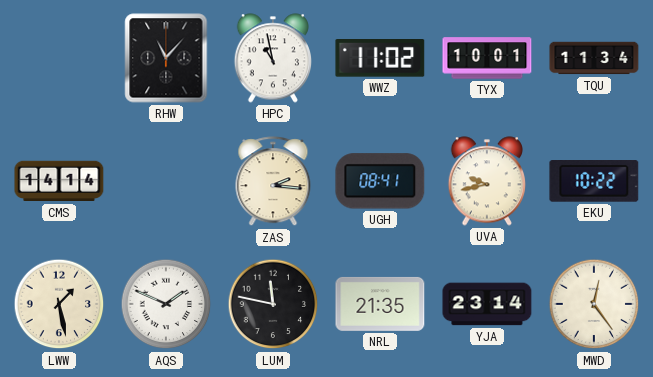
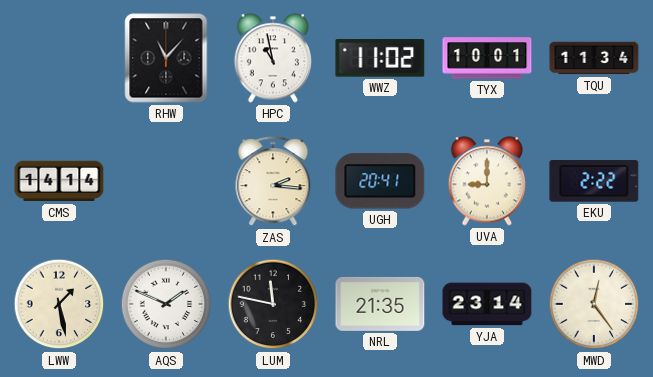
UGH: 08:41 -> 20:41
UVA: 9:43 -> 9:00
EKU: 10:22 -> 2:22
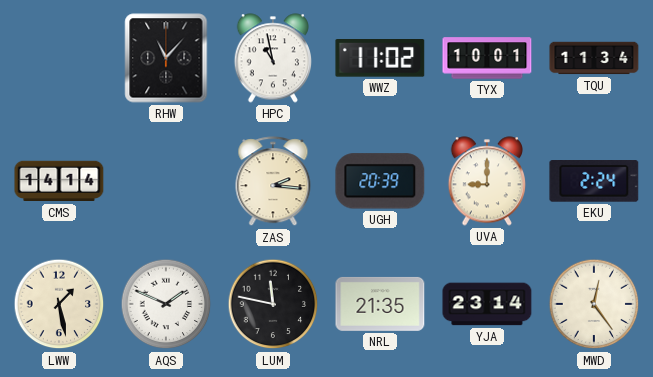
UGH: 20:41 -> 20:39
EKU: 2:22 -> 2:24
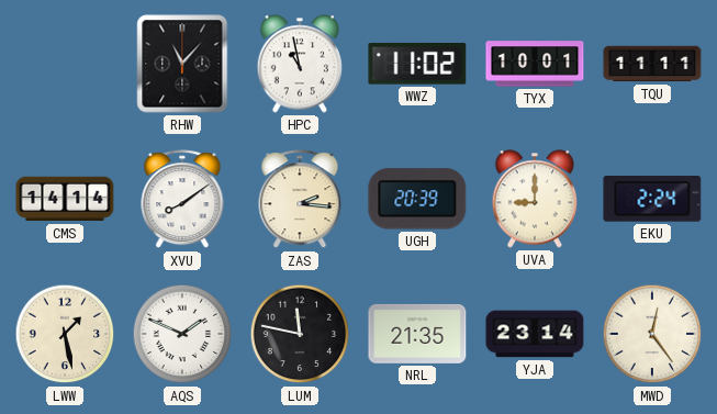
TQU: 11:34 -> 11:11
XVU: none -> 8:09
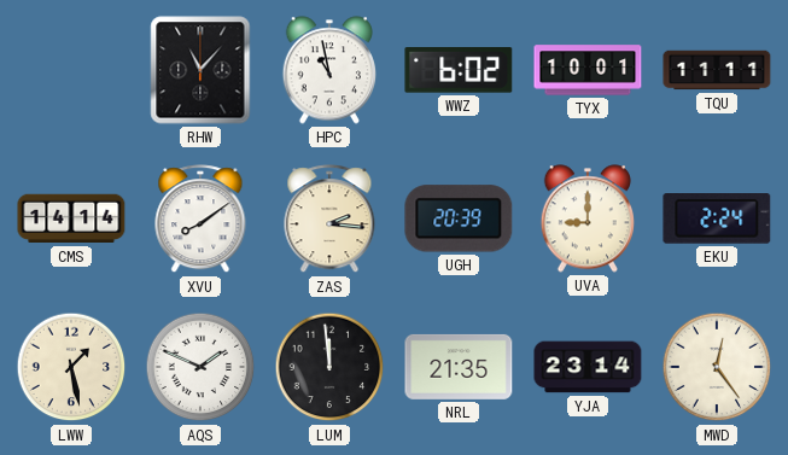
WWZ: 11:02 -> 6:02
LUM: 11:47 -> 11:59
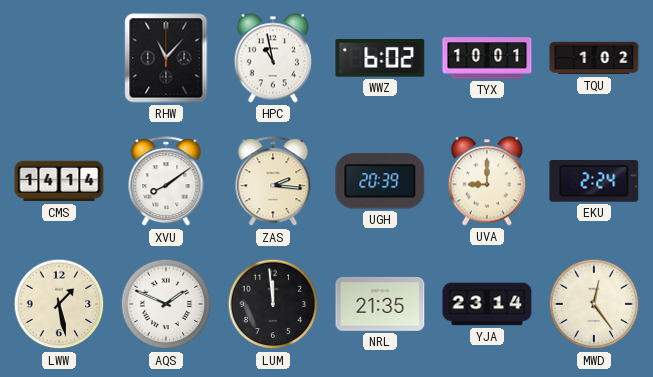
TQU: 11:11 -> 1:02
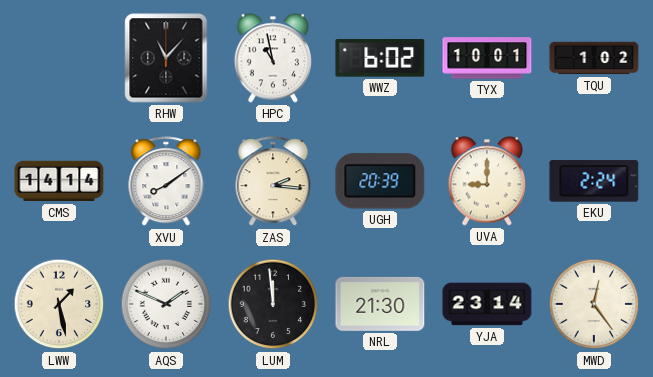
NRL: 21:35 -> 21:30
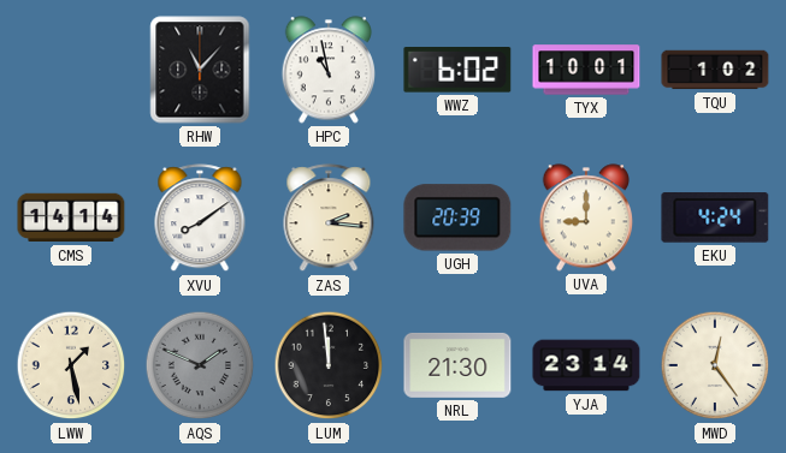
EKU: 2:24 -> 4:24
AQS dial: white -> grey
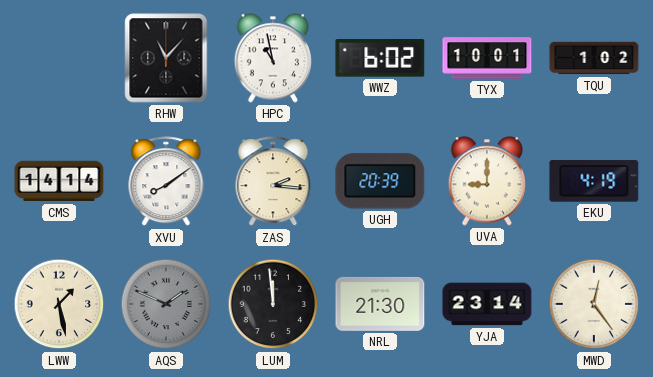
EKU: 4:24 -> 4:19
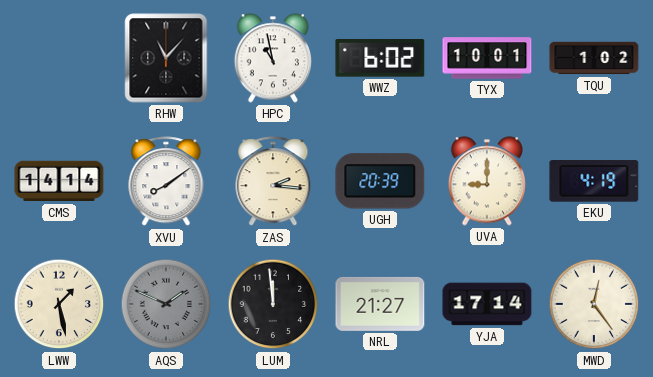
NRL: 21:30 -> 21:27
YJA: 23:14 -> 17:14
